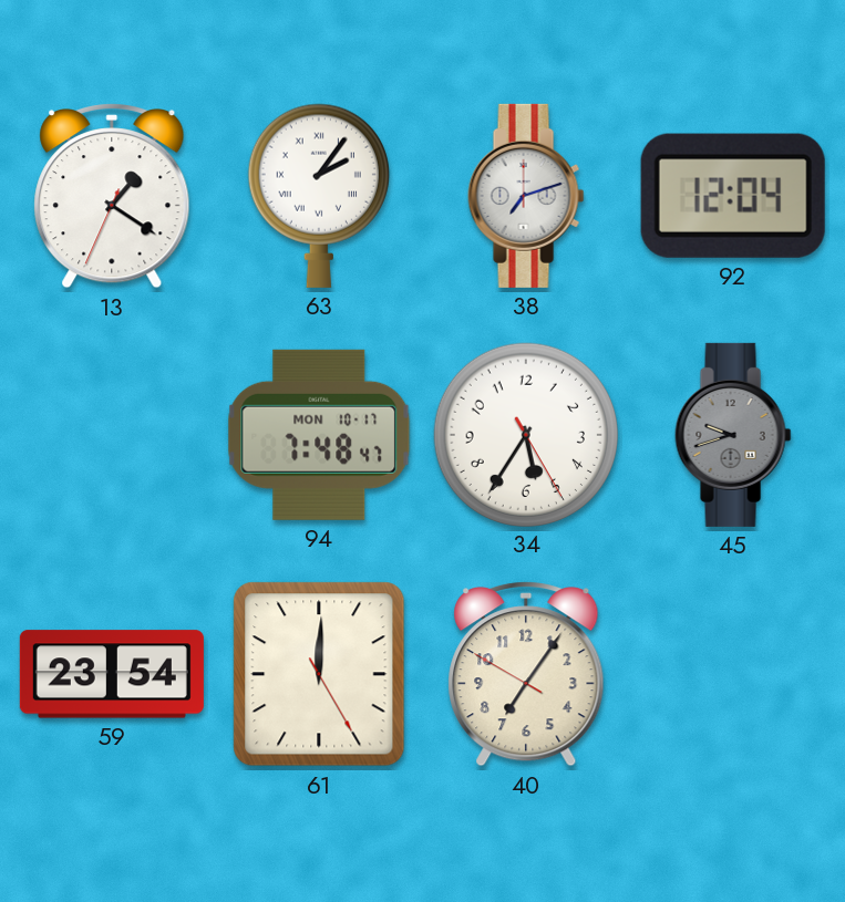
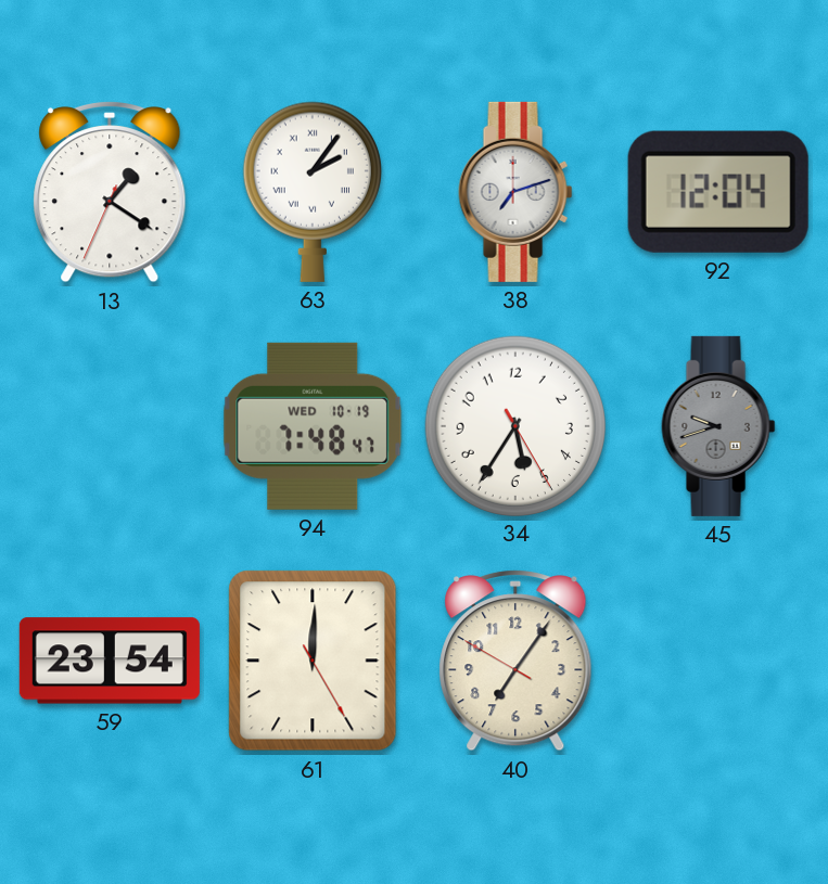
94 date: MON 10-17 -> WED 10-19
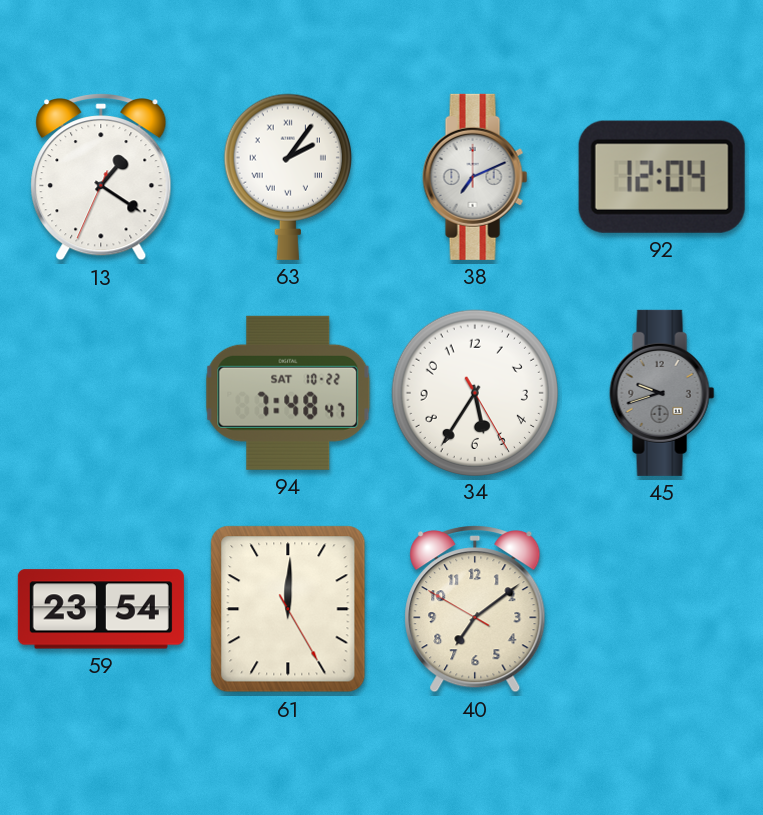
38: 7:12 -> 7:11
94 date: WED 10-19 -> SAT 10-22
40: 7:05 -> 7:08
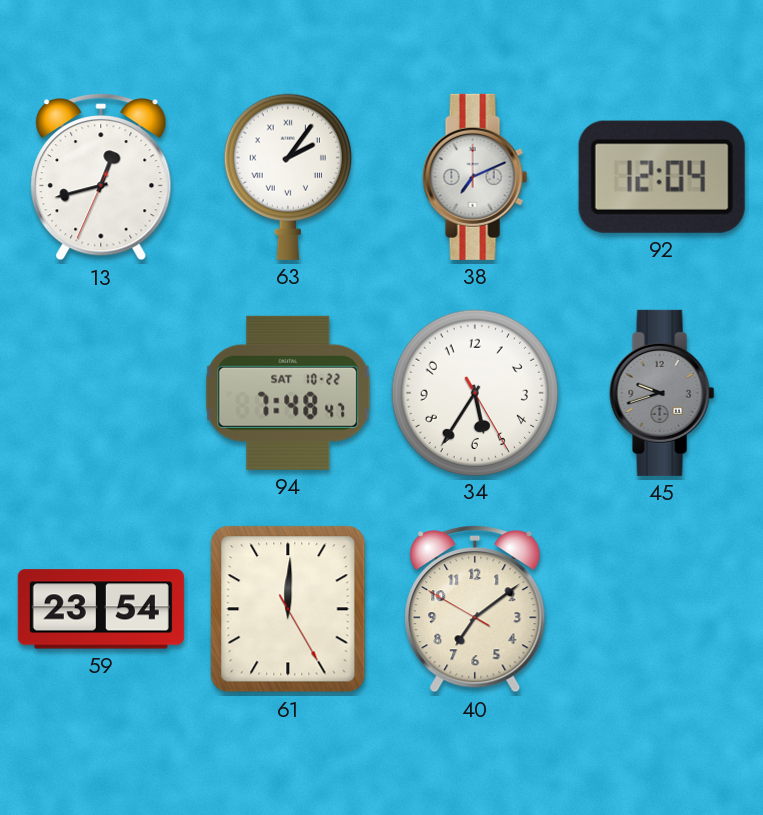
13: 1:20 -> 12:42
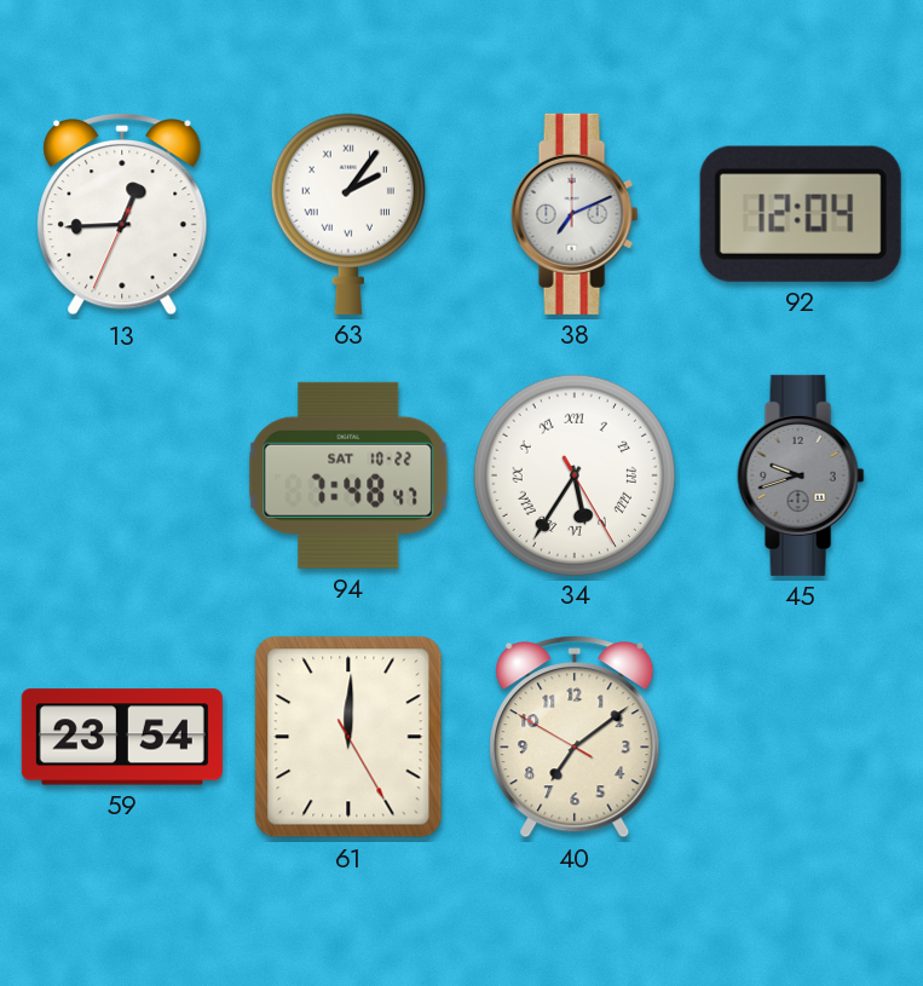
13: 12:42 -> 12:44
34 numerals: Arabic -> Roman
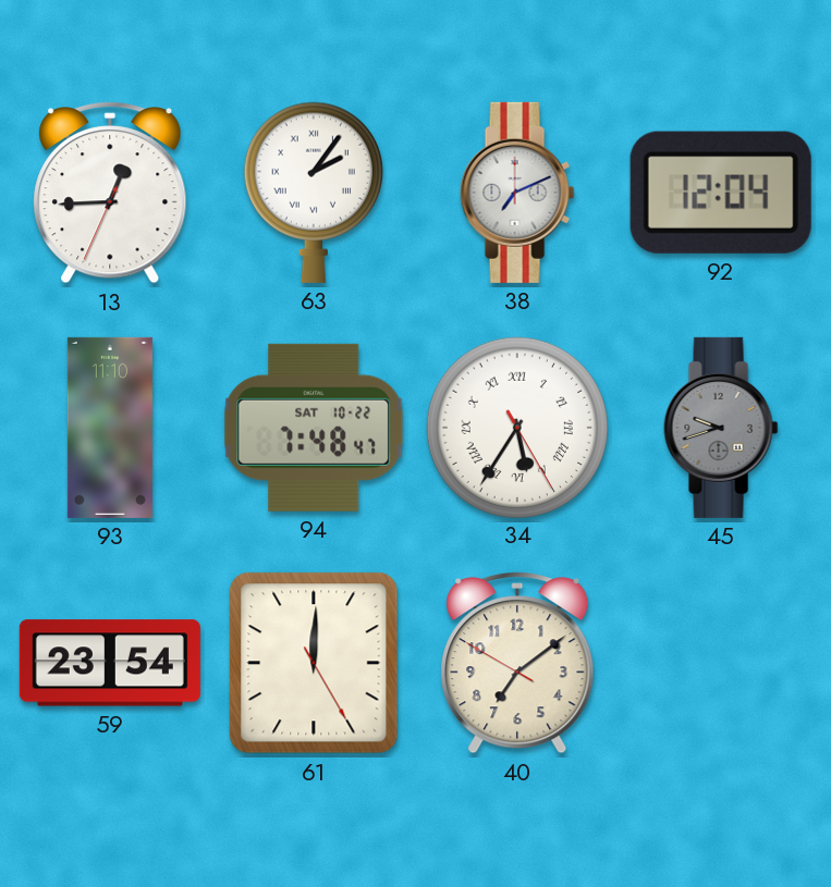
93: none -> 11:10
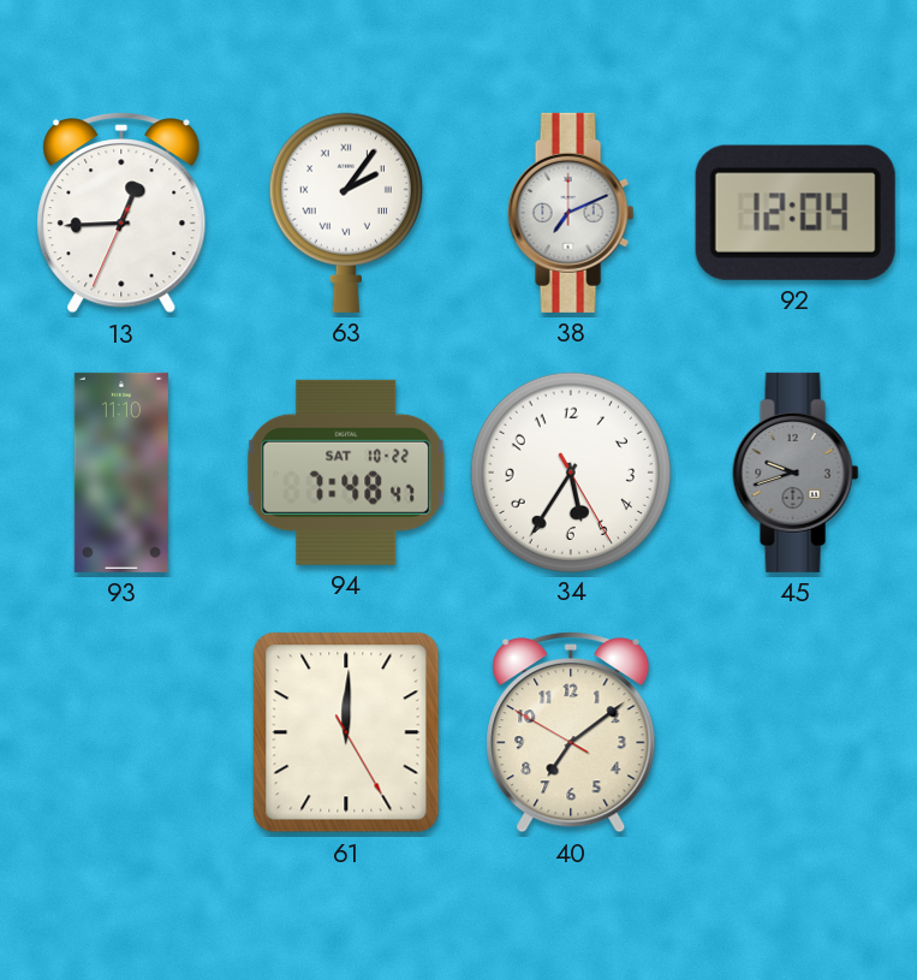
34 numerals: Roman -> Arabic
59: 23:54 -> none
